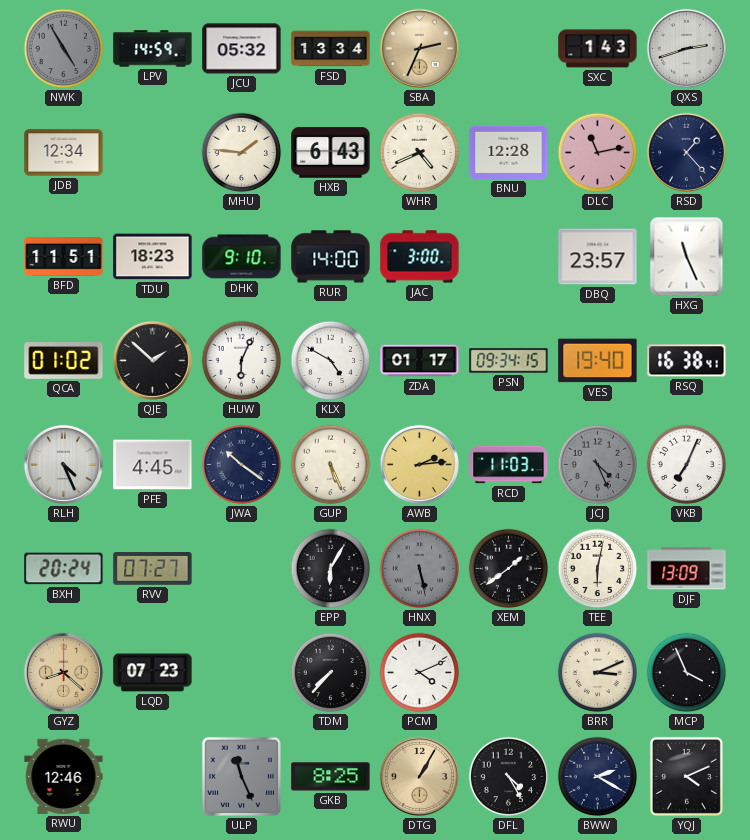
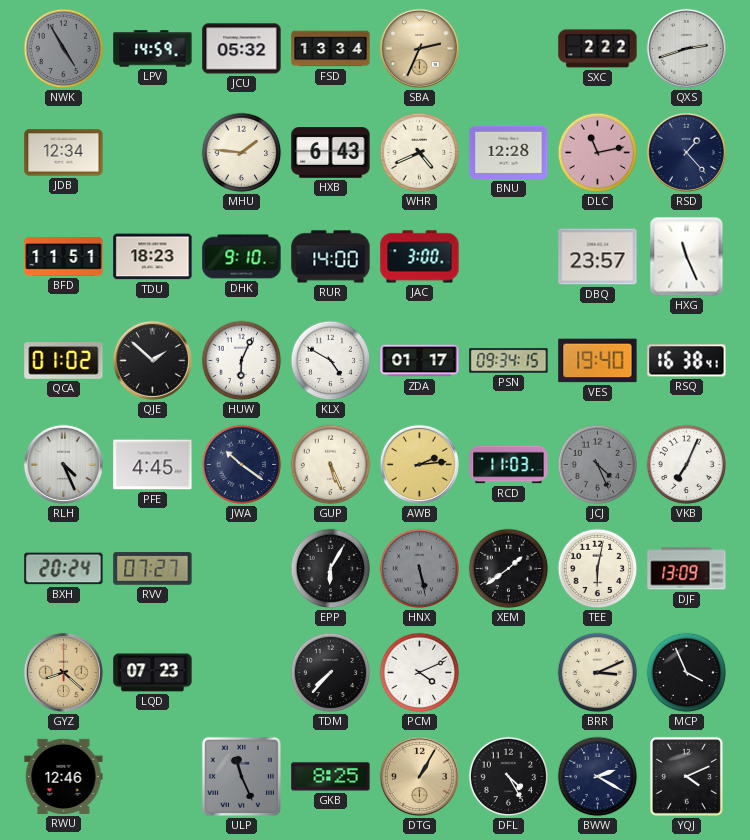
SXC: 1:43 -> 2:22
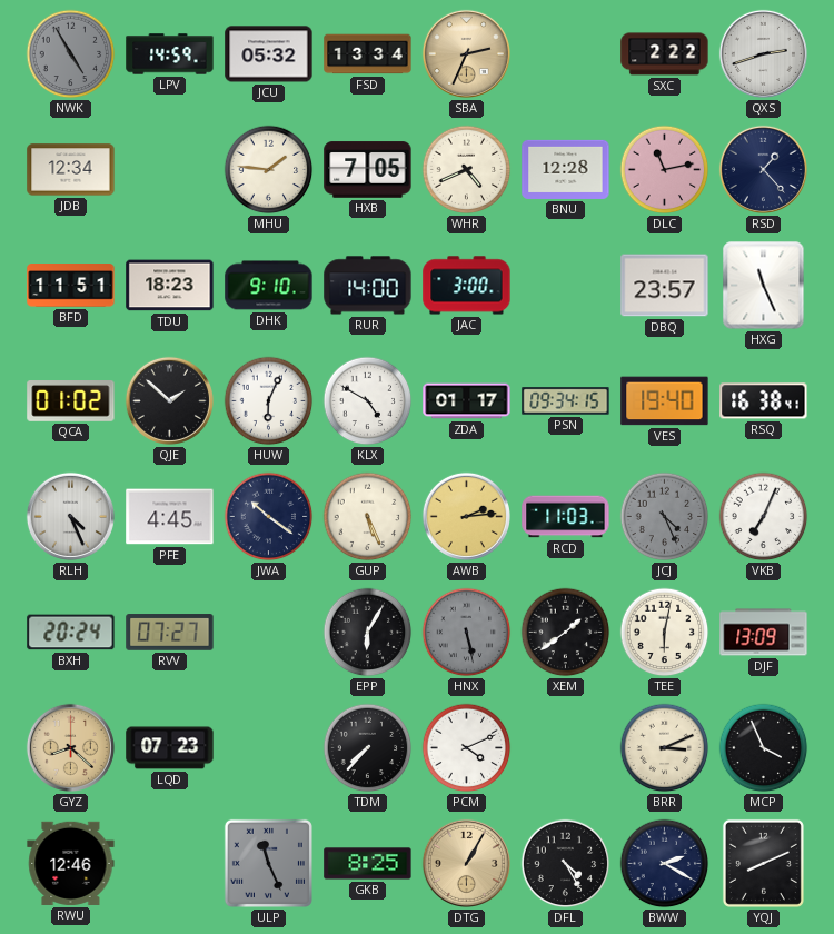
HXB: 6:43 -> 7:05
YQJ: 4:11 -> 8:11
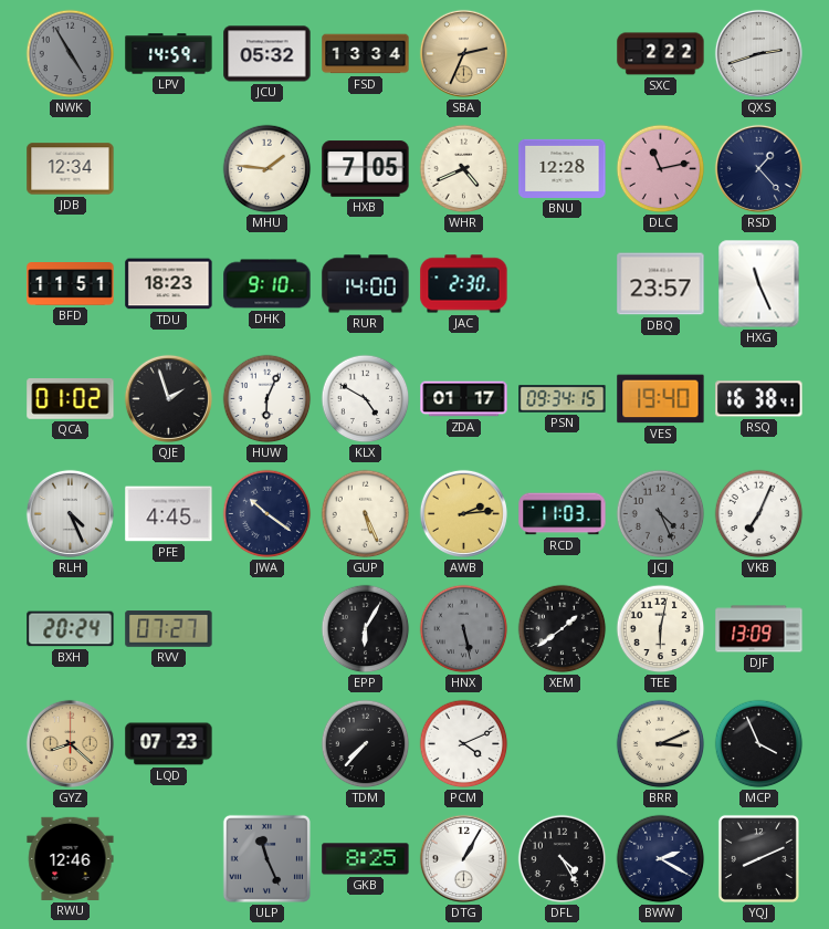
JAC: 3:00 -> 2:30
QJE: 1:52 -> 1:57
DTG dial: champagne -> white
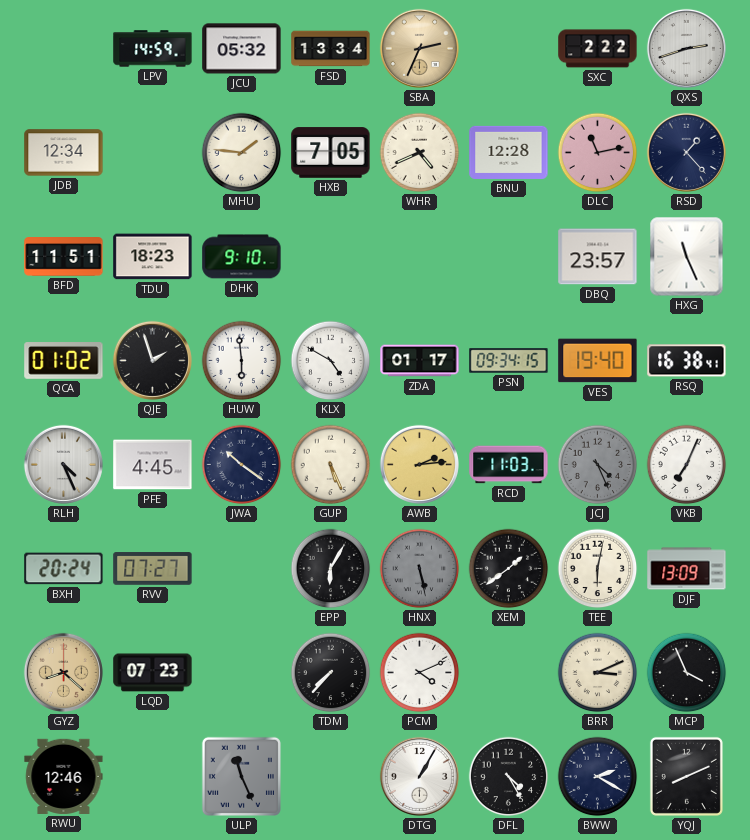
NWK: 4:55 -> none
RUR: 14:00 -> none
JAC: 2:30 -> none
HUW: 6:04 -> 5:59
GKB: 8:25 -> none
